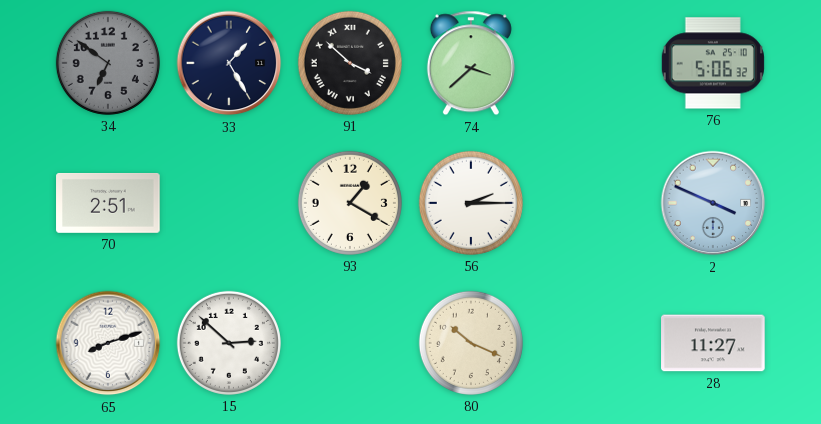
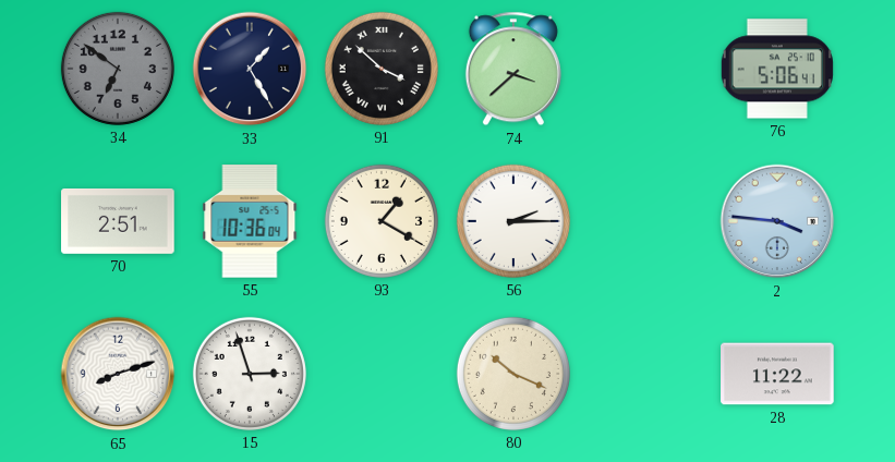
76: 5:06:32 -> 5:06:41
55: none -> 10:36
2: 3:49 -> 3:46
15: 2:52 -> 2:57
28: 11:27 -> 11:22
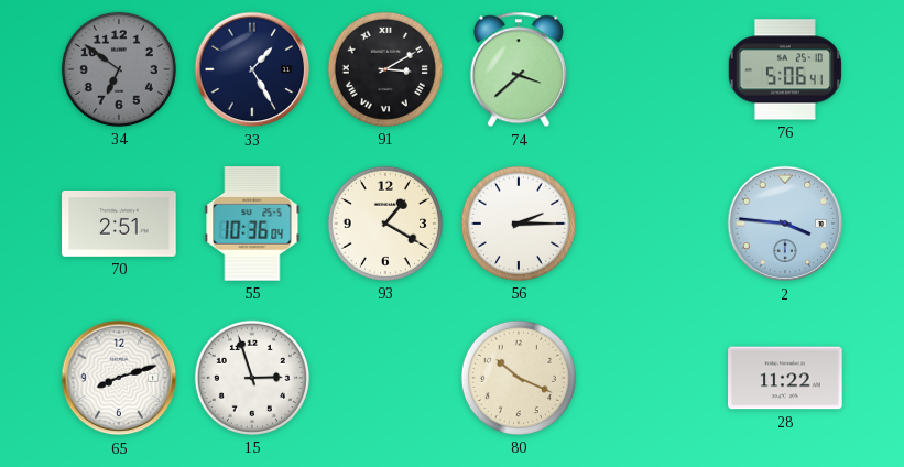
91: 3:52 -> 3:10
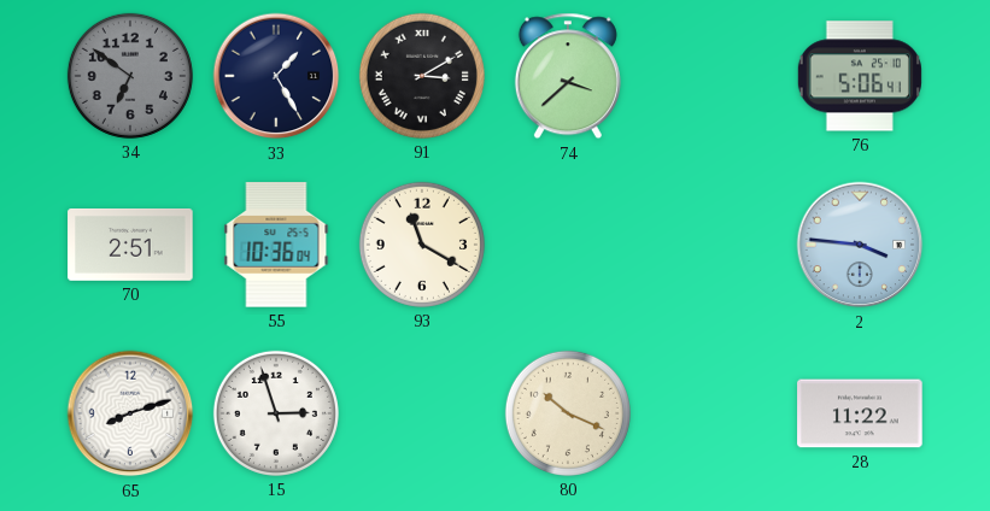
93: 1:20 -> 11:20
56: 2:15 -> none
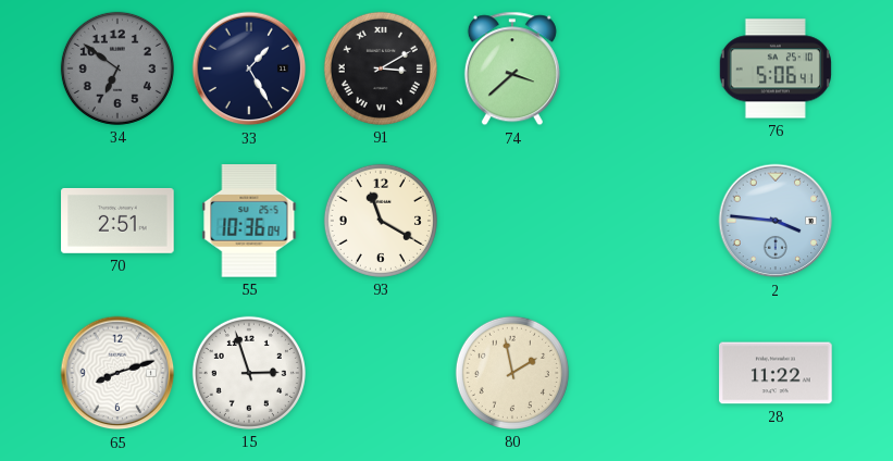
80: 10:19 -> 1:58
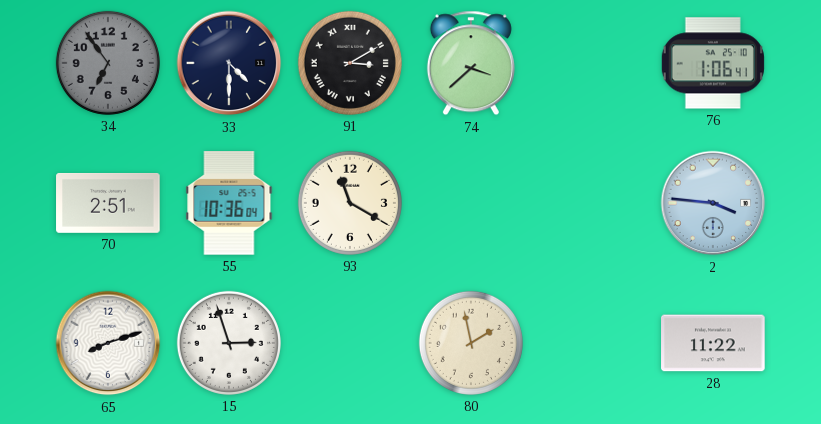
34: 6:51 -> 6:54
33: 1:25 -> 4:30
76: 5:06 -> 1:06
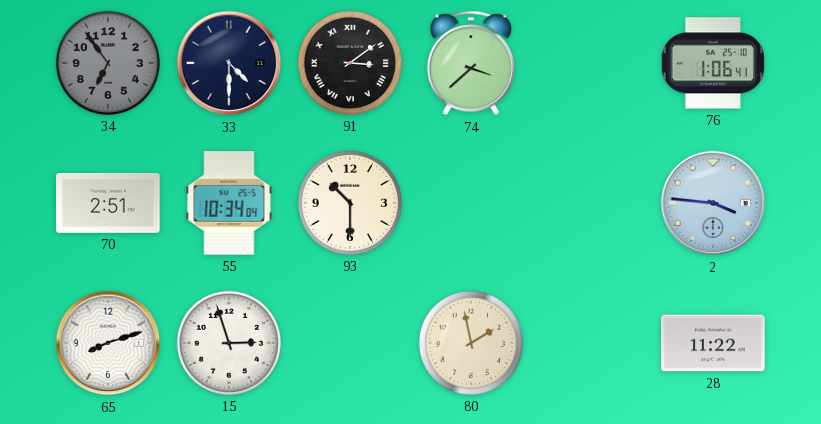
91: 3:10 -> 3:09
55: 10:36 -> 10:34
93: 11:20 -> 10:30
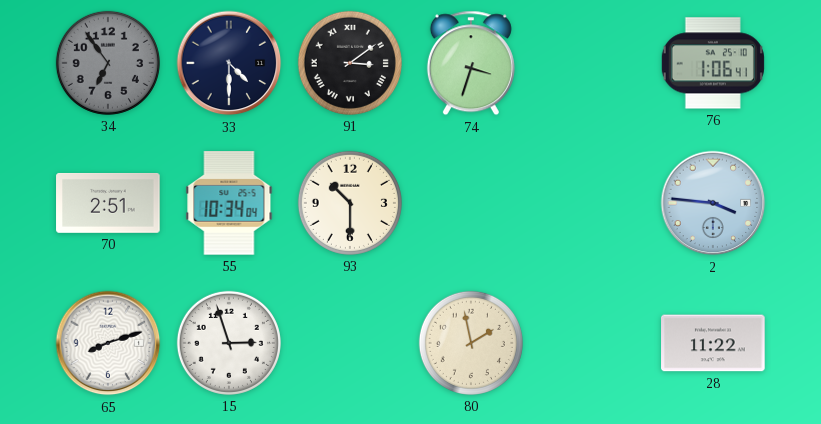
74: 3:38 -> 3:33
